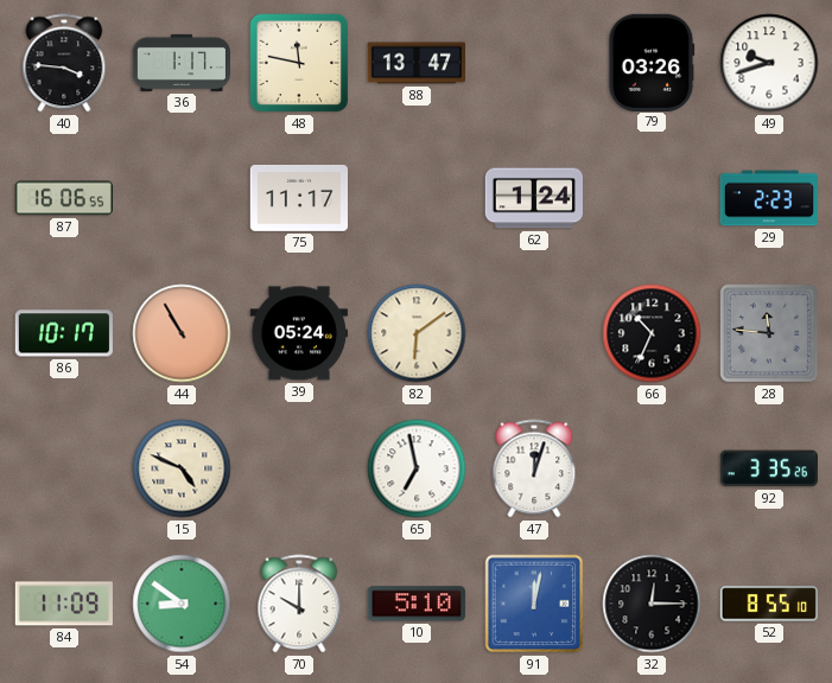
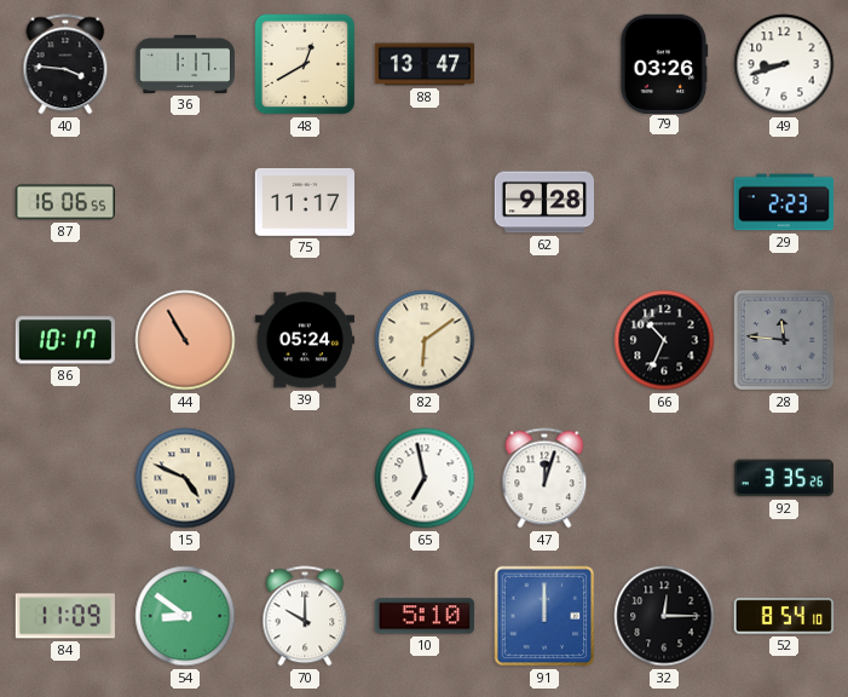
48: 11:47 -> 12:40
49: 9:42 -> 8:42
62: 1:24 -> 9:28
91: 12:02 -> 12:00
52: 8:55 -> 8:54
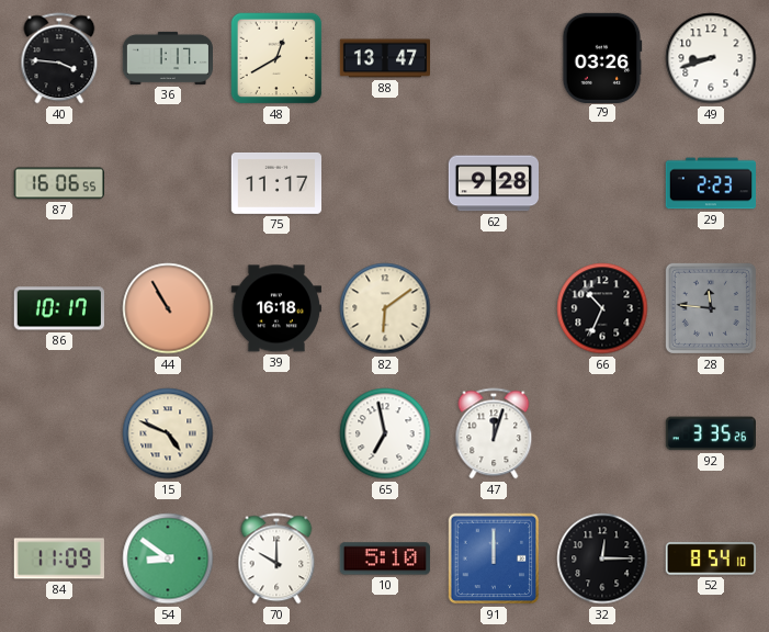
39: 05:24 -> 16:18
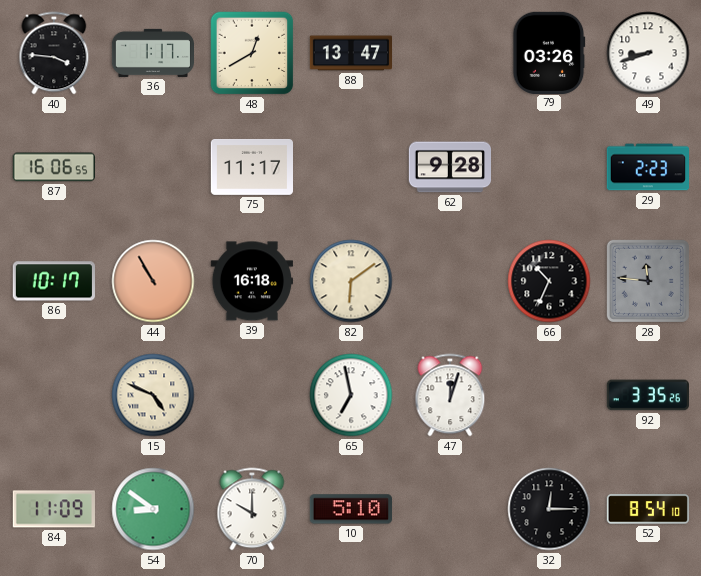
91: 12:00 -> none
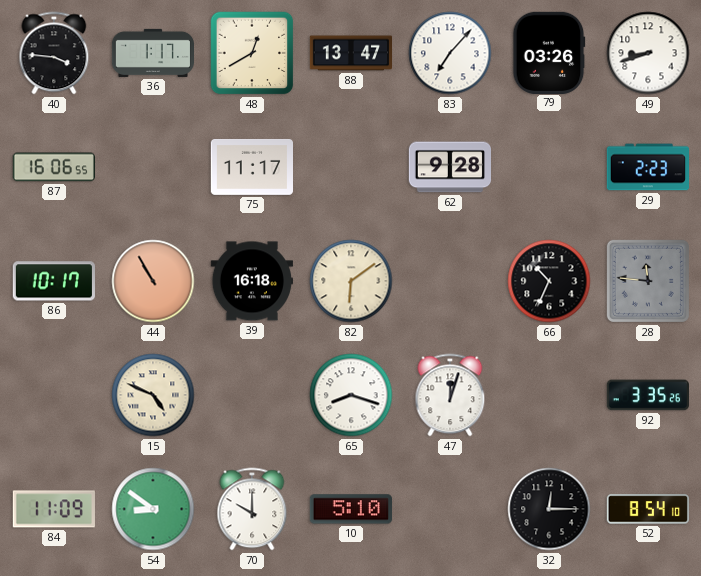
83: none -> 7:07
65: 6:58 -> 8:18
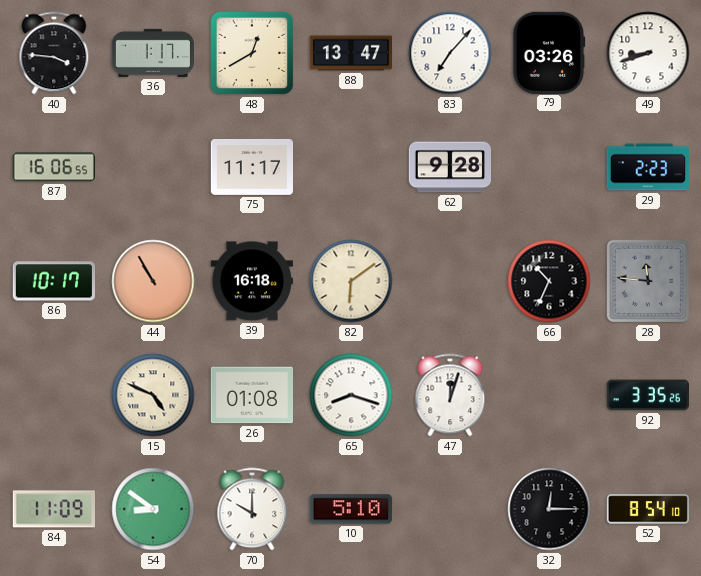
26: none -> 01:08
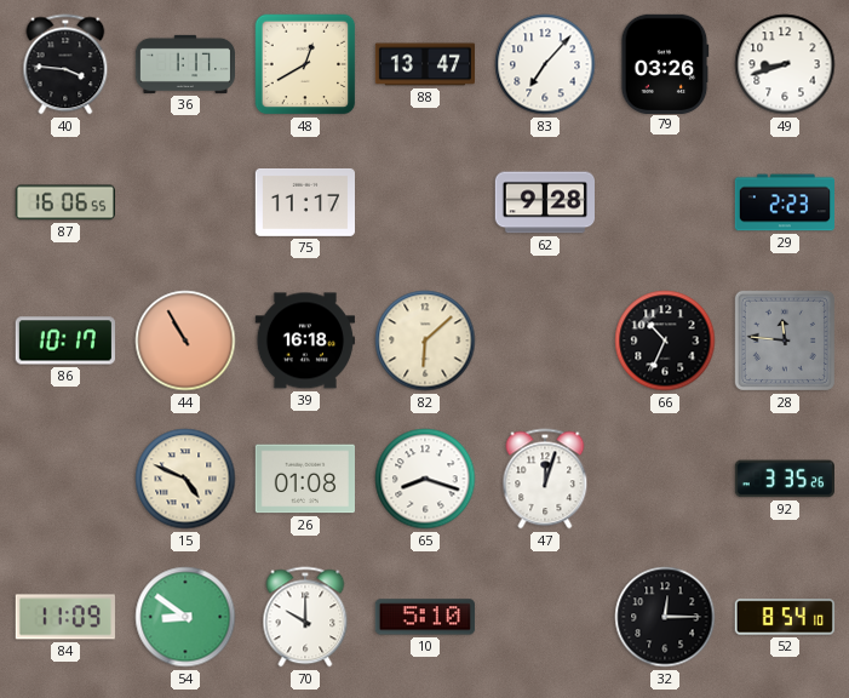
82: 6:09 -> 6:08
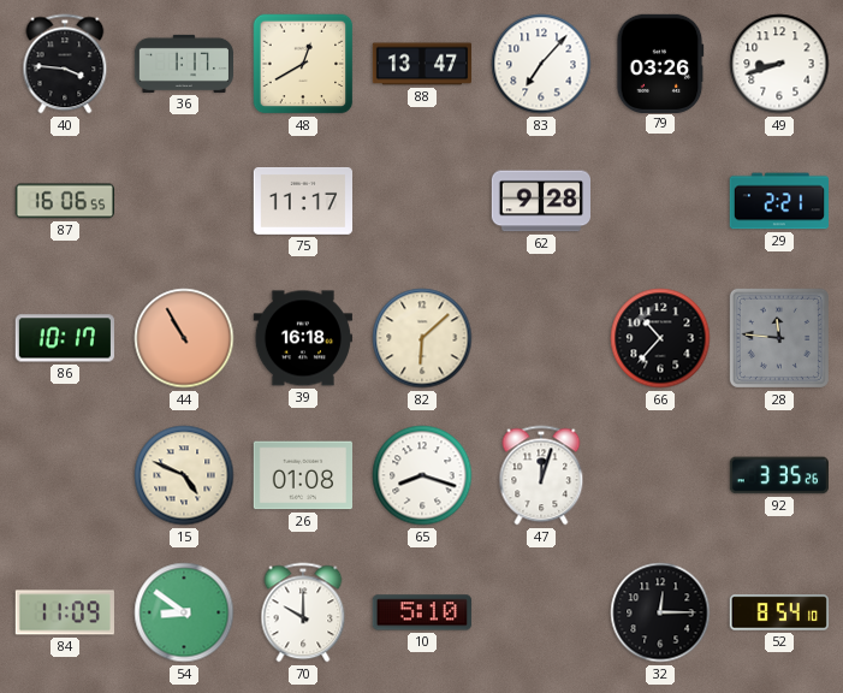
29: 2:23 -> 2:21
66: 10:34 -> 10:37
